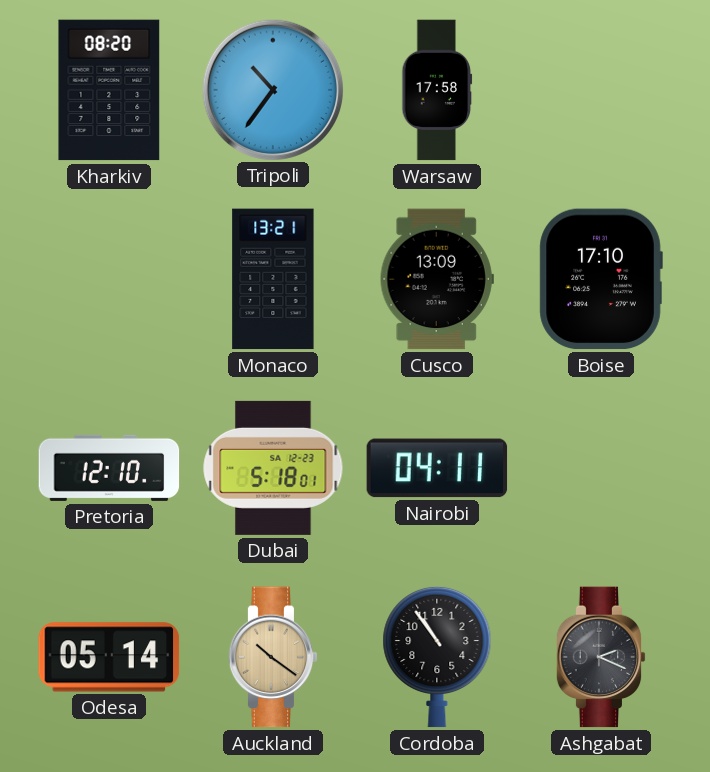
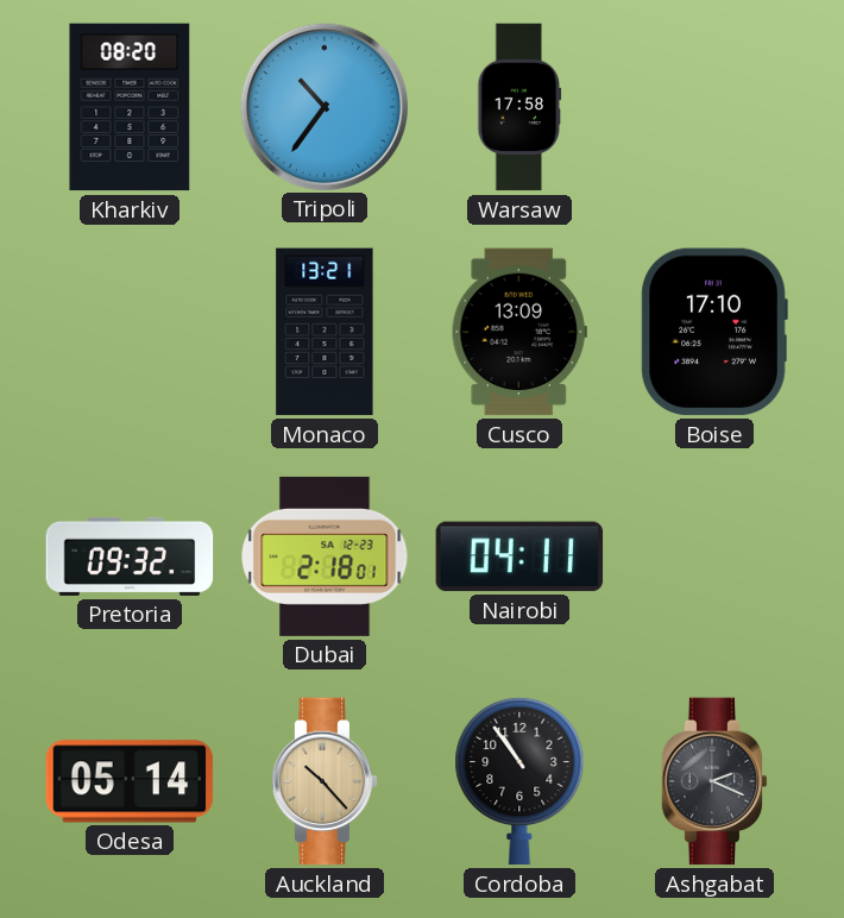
Pretoria: 12:10 -> 09:32
Dubai: 5:18 -> 2:18
Auckland: 10:21 -> 10:23
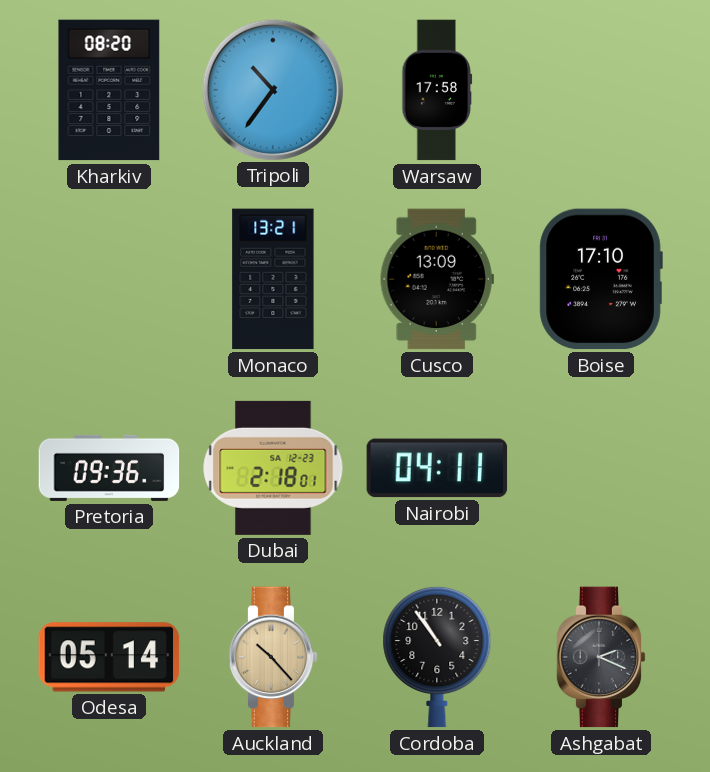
Pretoria: 09:32 -> 09:36
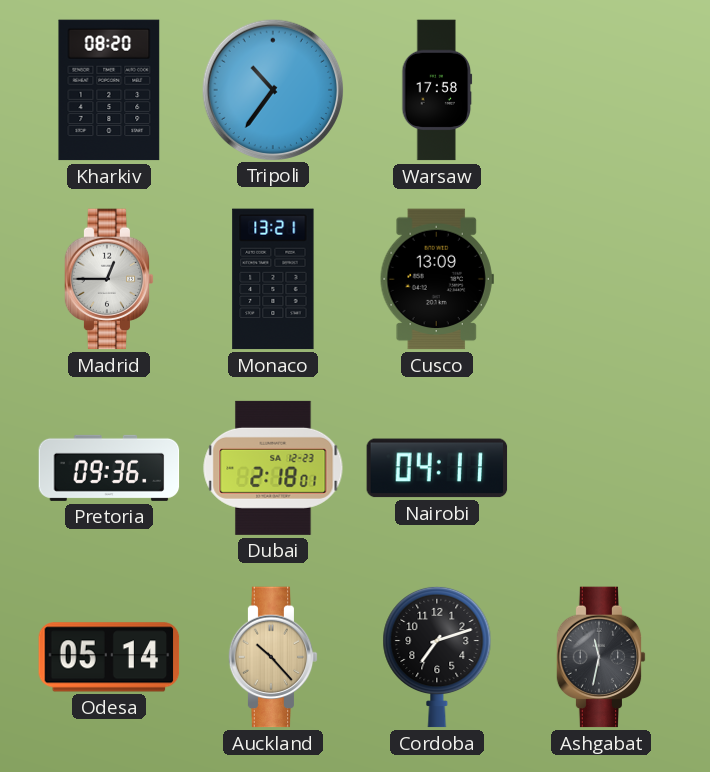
Madrid: none -> 12:45
Boise: 17:10 -> none
Cordoba: 10:54 -> 7:12
Ashgabat: 2:19 -> 11:32
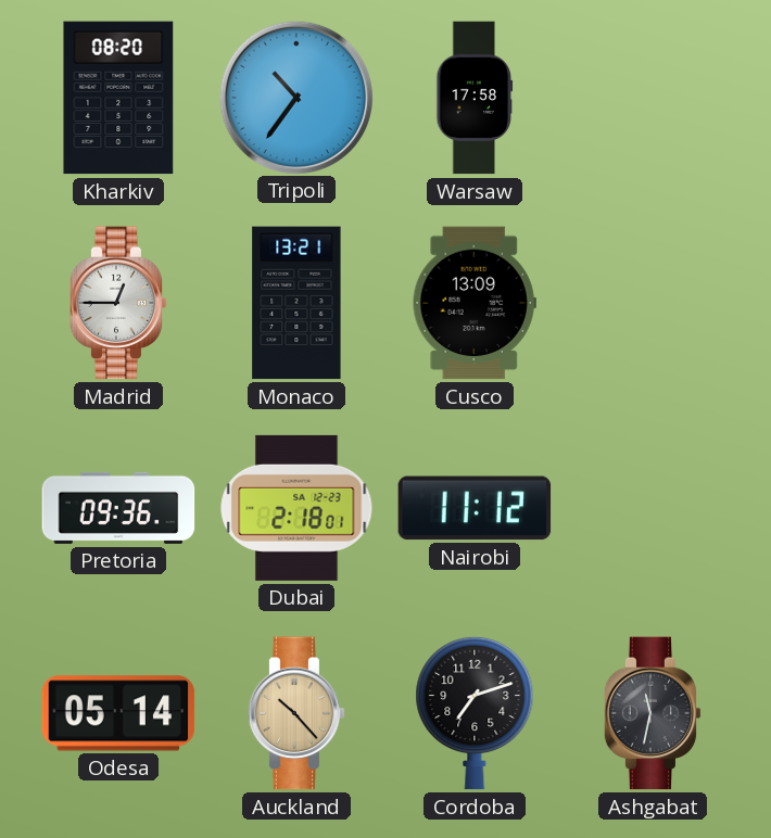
Nairobi: 04:11 -> 11:12
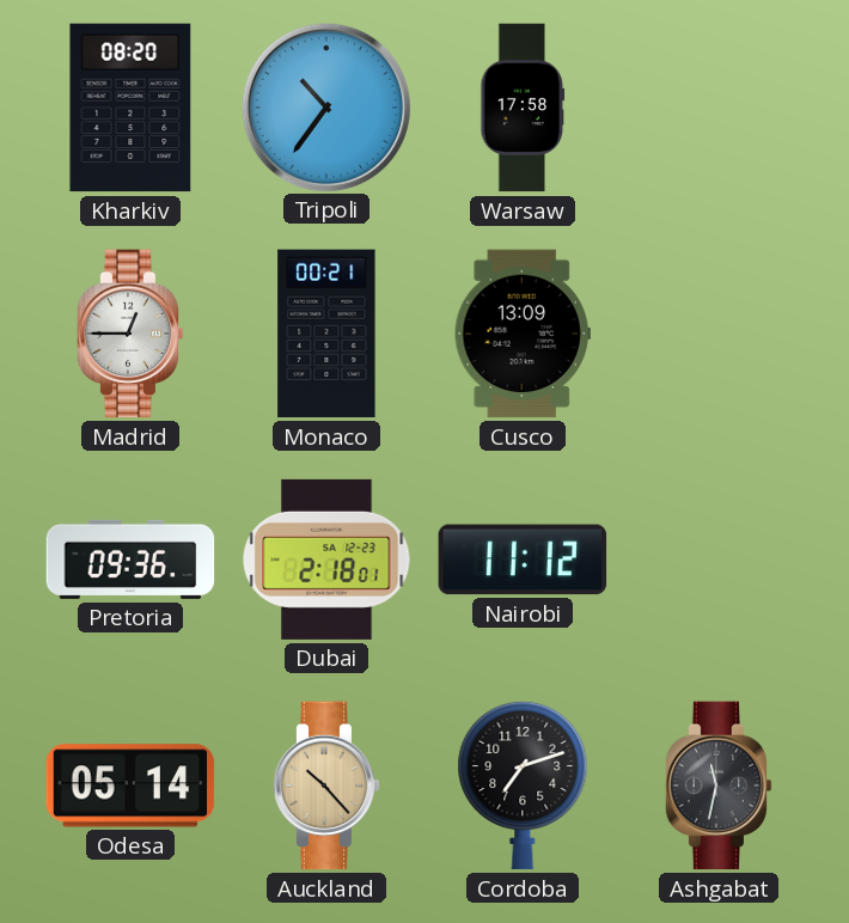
Monaco: 13:21 -> 00:21
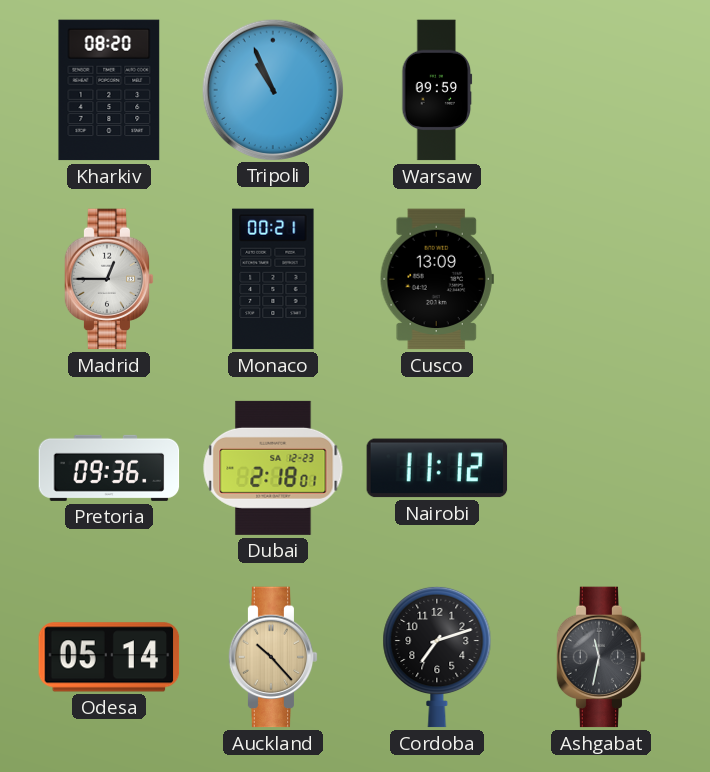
Tripoli: 10:36 -> 10:56
Warsaw: 17:58 -> 09:59
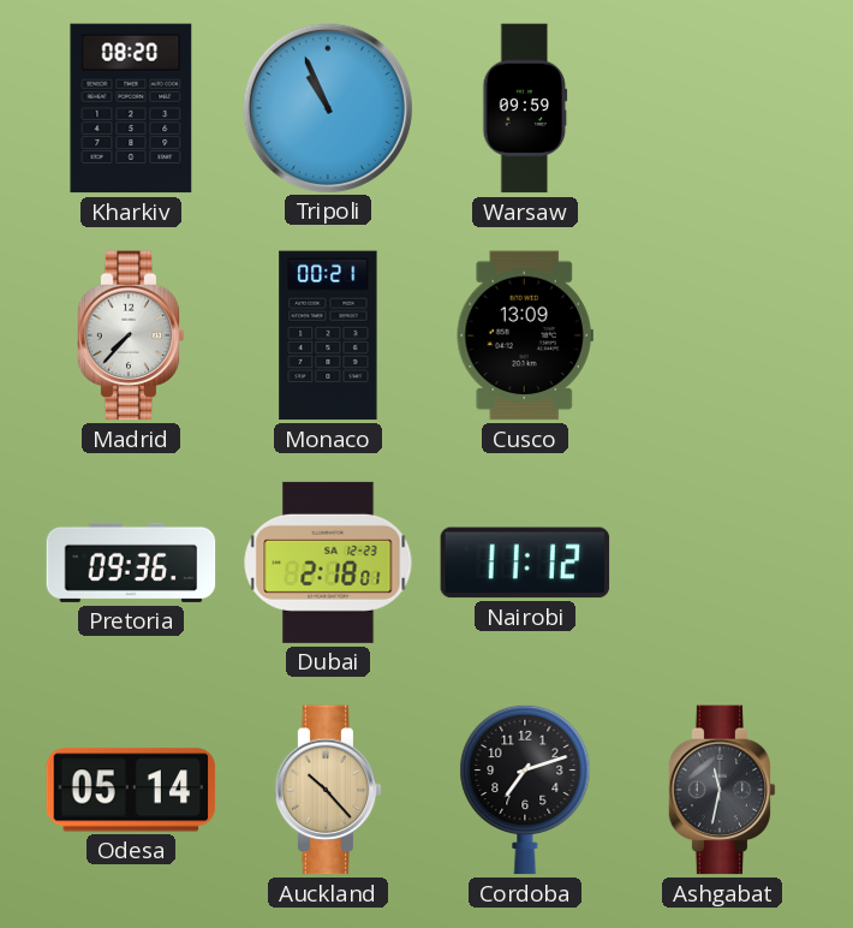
Madrid: 12:45 -> 7:37
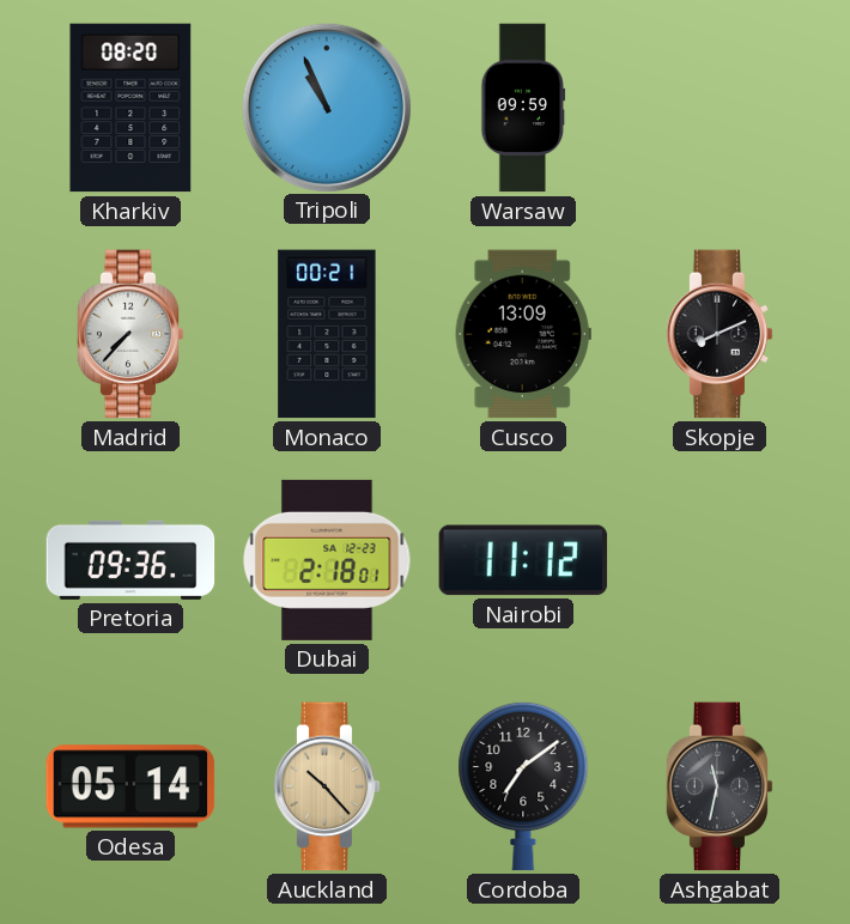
Skopje: none -> 8:11
Cordoba: 7:12 -> 7:09
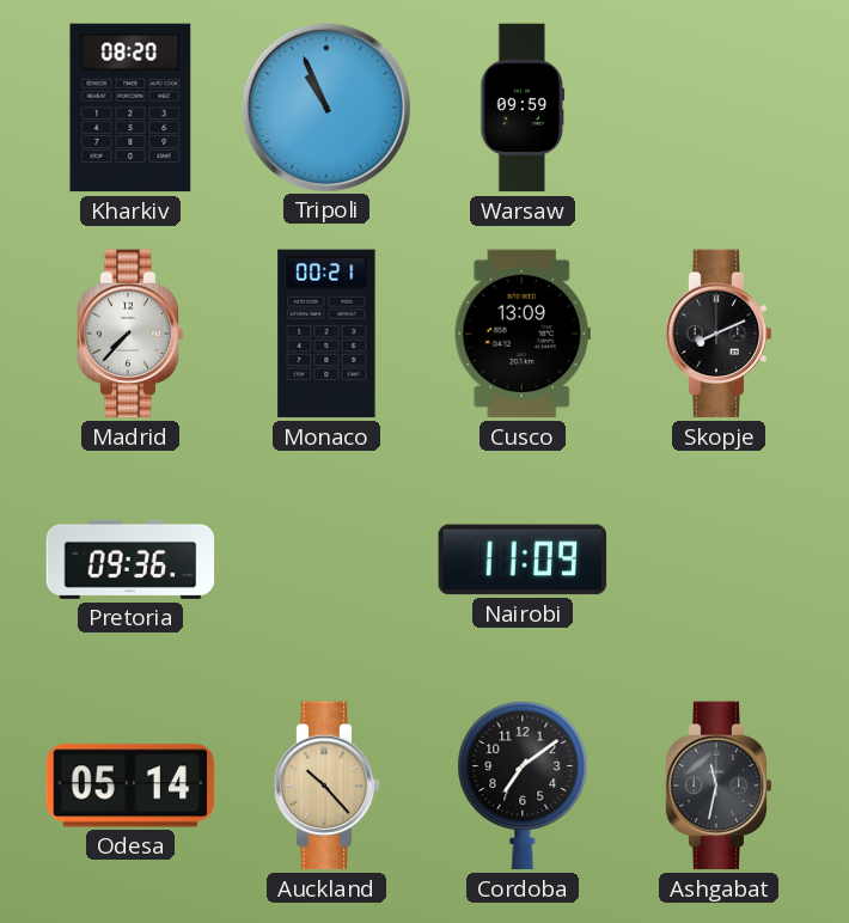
Dubai: 2:18 -> none
Nairobi: 11:12 -> 11:09
